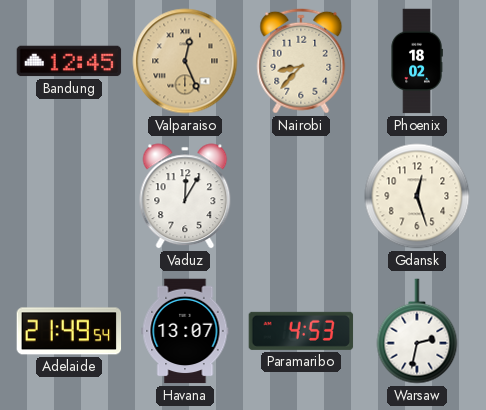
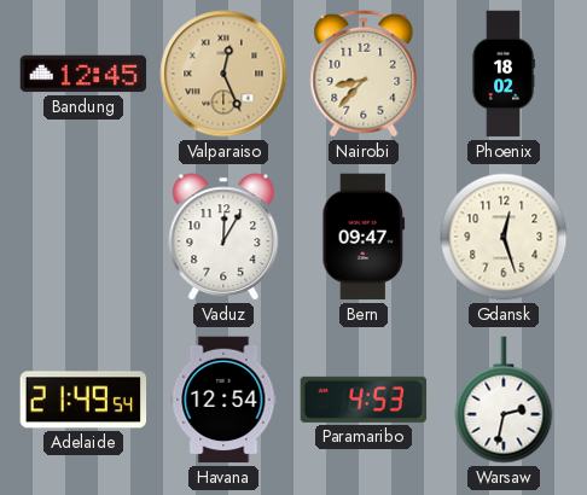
Bern: none -> 09:47
Havana: 13:07 -> 12:54
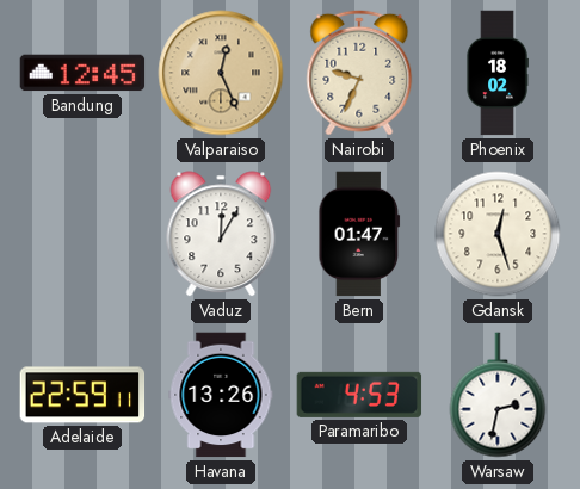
Nairobi: 8:37 -> 9:34
Bern: 09:47 -> 01:47
Adelaide: 21:49 -> 22:59
Havana: 12:54 -> 13:26
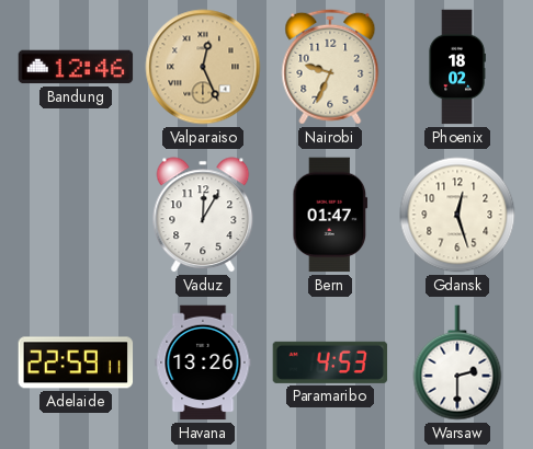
Bandung: 12:45 -> 12:46
Warsaw: 2:32 -> 2:30
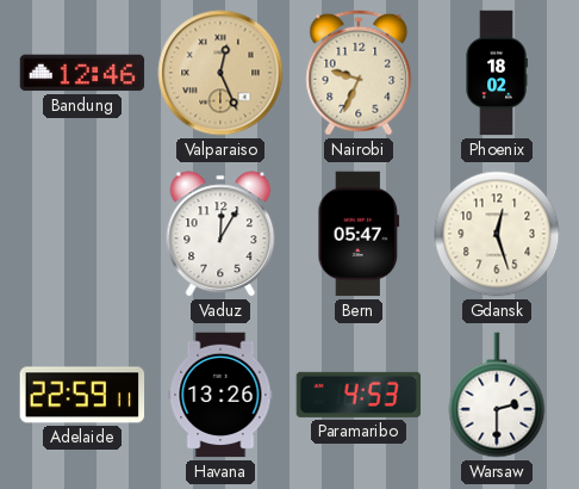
Bern: 01:47 -> 05:47
